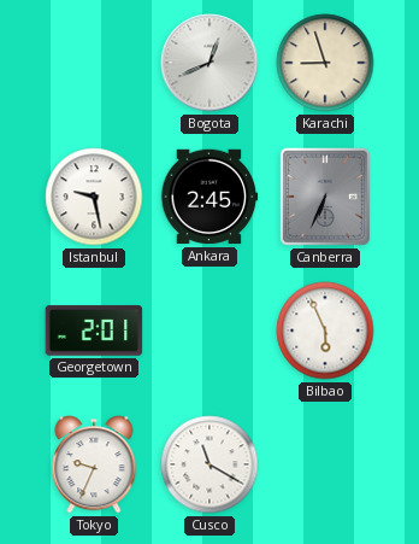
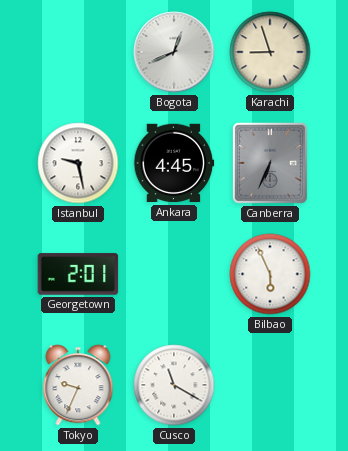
Ankara: 2:45 -> 4:45
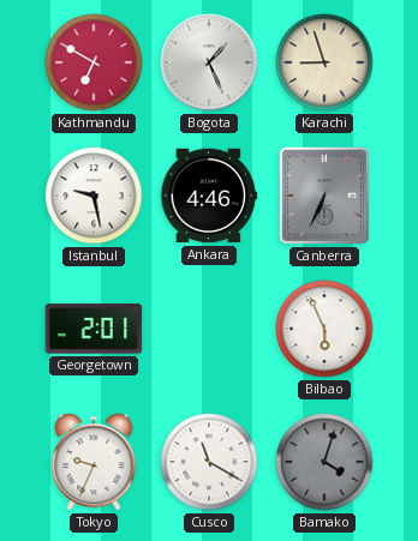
Kathmandu: none -> 6:50
Bogota: 12:41 -> 1:26
Ankara: 4:45 -> 4:46
Bamako: none -> 4:03
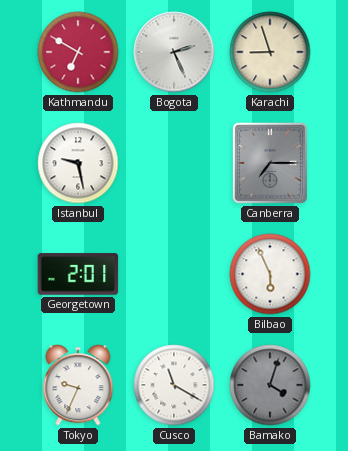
Bogota: 1:26 -> 2:26
Ankara: 4:46 -> none
Canberra: 6:34 -> 7:15
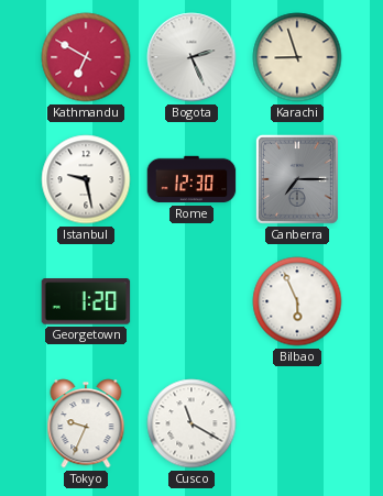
Rome: none -> 12:30
Georgetown: 2:01 -> 1:20
Bamako: 4:03 -> none
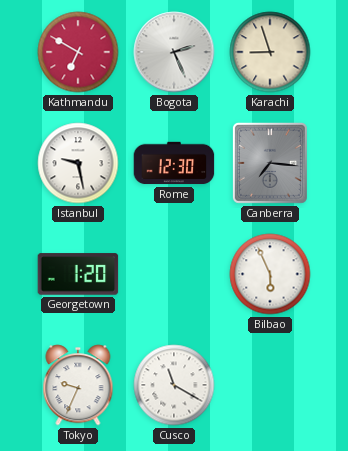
Canberra: 7:15 -> 7:16
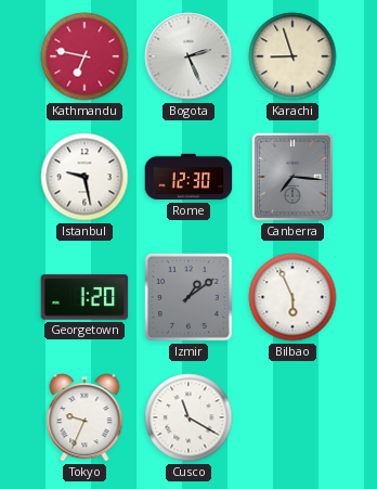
Kathmandu: 6:50 -> 6:47
Izmir: none -> 1:09
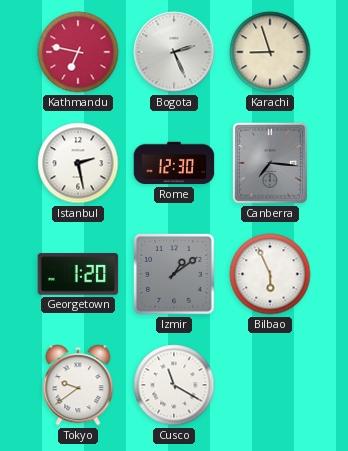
Istanbul: 9:28 -> 2:28
Tokyo: 9:34 -> 9:39
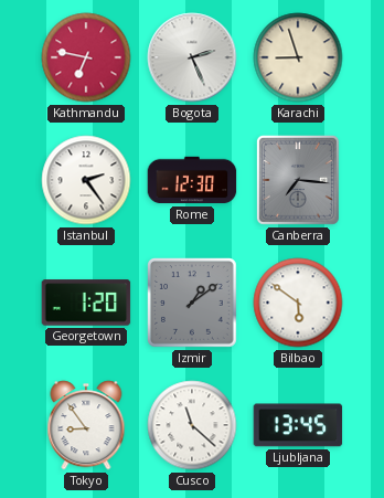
Istanbul: 2:28 -> 2:24
Bilbao: 5:56 -> 5:51
Tokyo: 9:39 -> 8:54
Cusco: 11:20 -> 11:22
Ljubljana: none -> 13:45
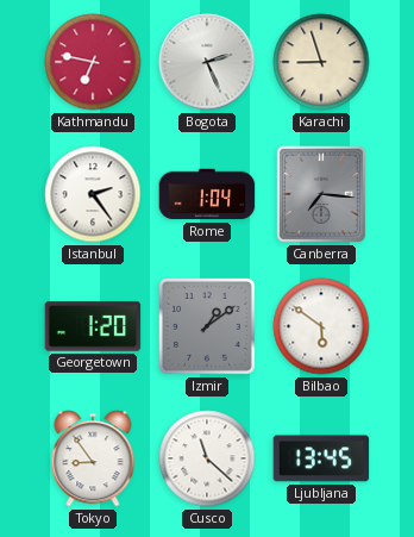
Rome: 12:30 -> 1:04
